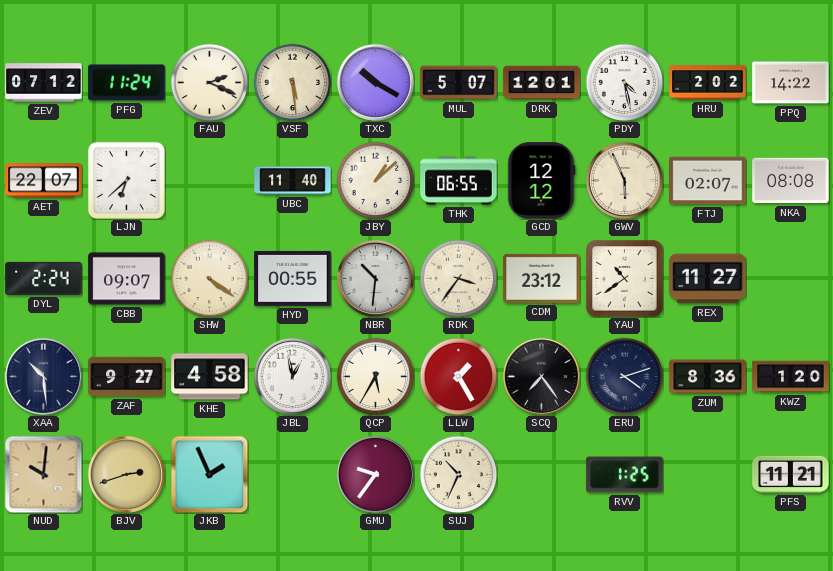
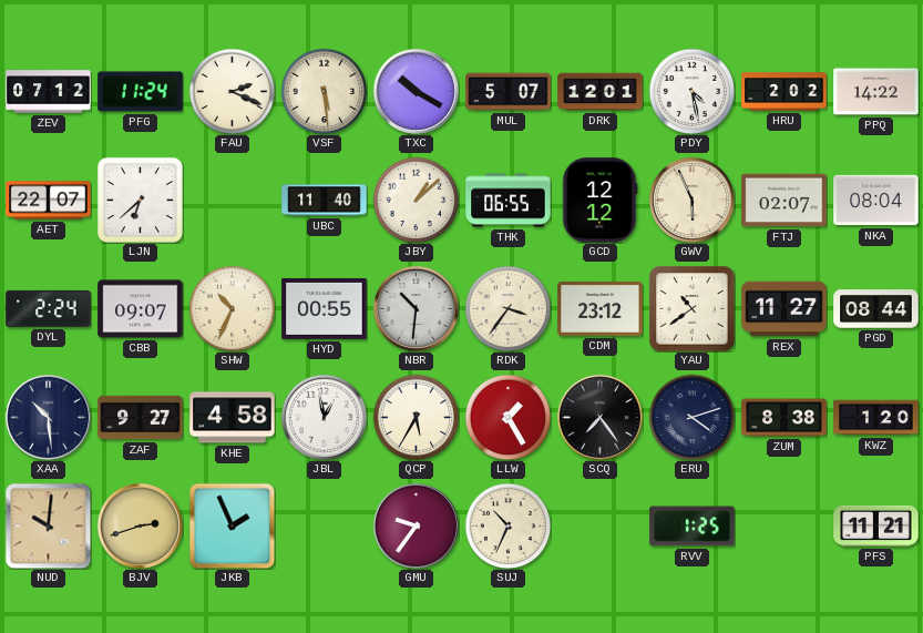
NKA: 08:08 -> 08:04
SHW: 4:21 -> 10:34
PGD: none -> 08:44
ZUM: 8:36 -> 8:38
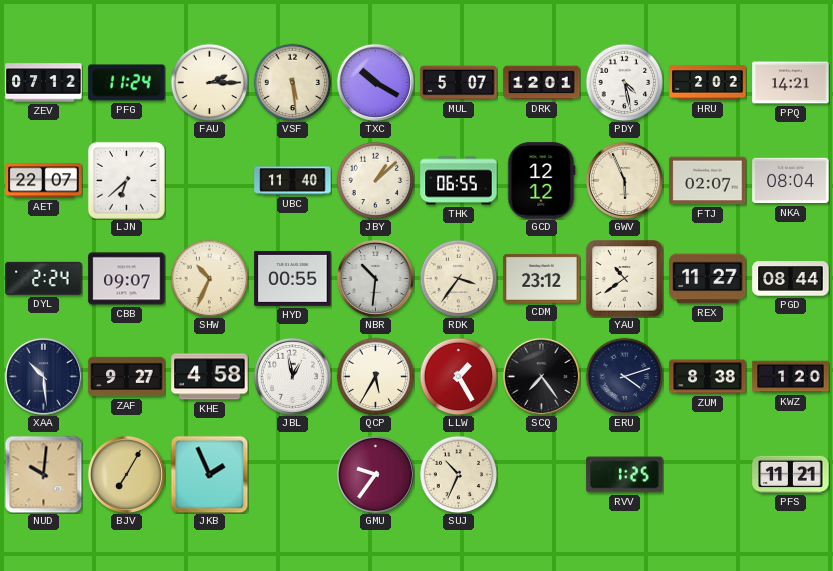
FAU: 2:19 -> 2:15
PPQ: 14:22 -> 14:21
BJV: 2:42 -> 7:05
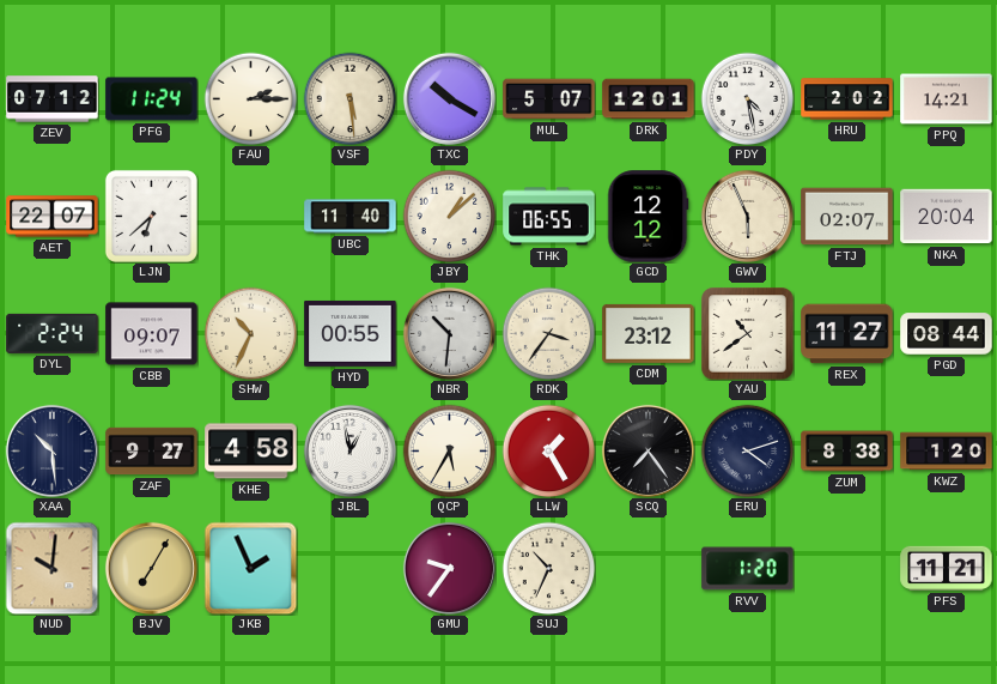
NKA: 08:04 -> 20:04
RVV: 1:25 -> 1:20
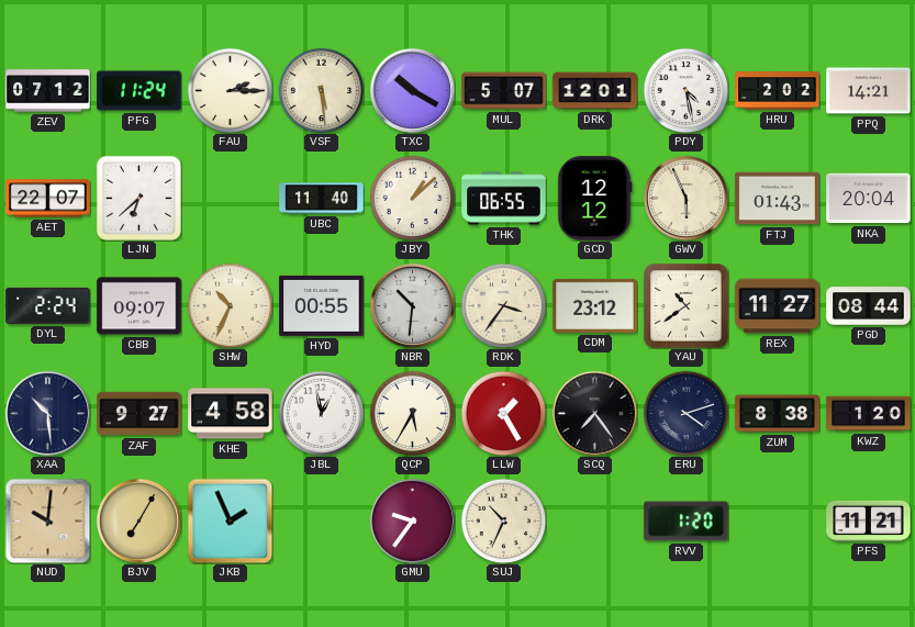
FTJ: 02:07 -> 01:43
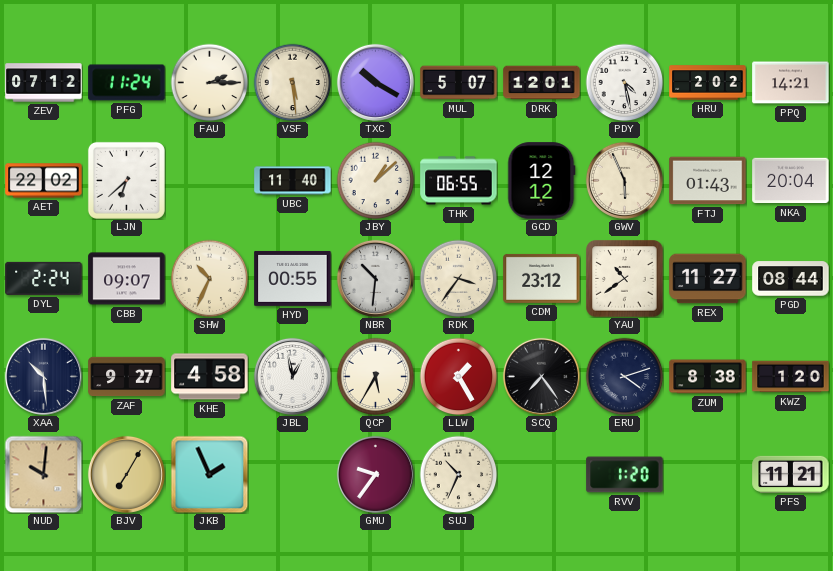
AET: 22:07 -> 22:02
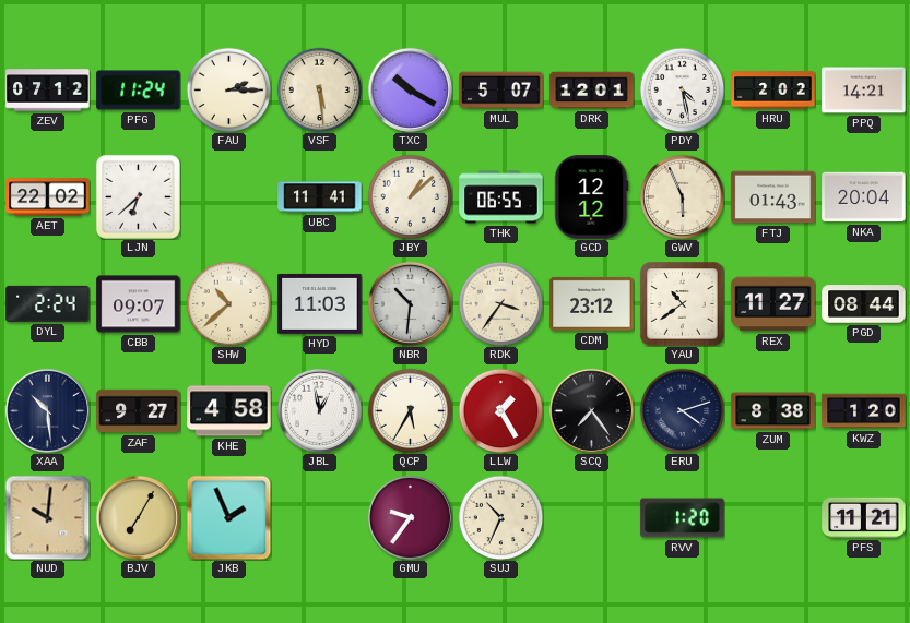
UBC: 11:40 -> 11:41
SHW: 10:34 -> 10:38
HYD: 00:55 -> 11:03
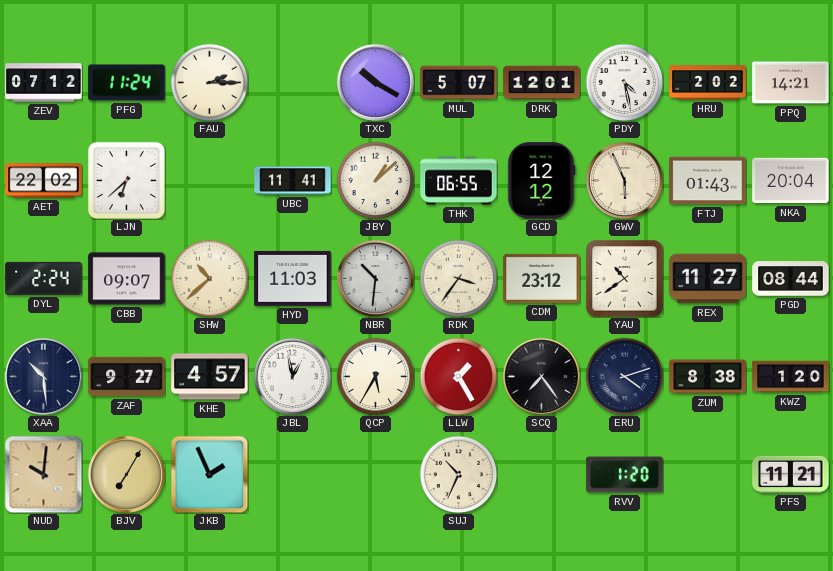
VSF: 5:29 -> none
KHE: 4:58 -> 4:57
GMU: 9:36 -> none
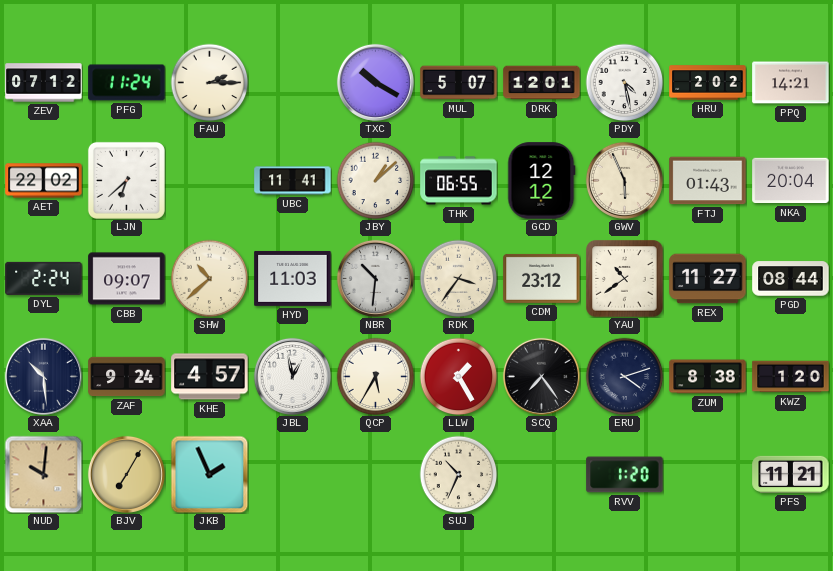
ZAF: 9:27 -> 9:24
